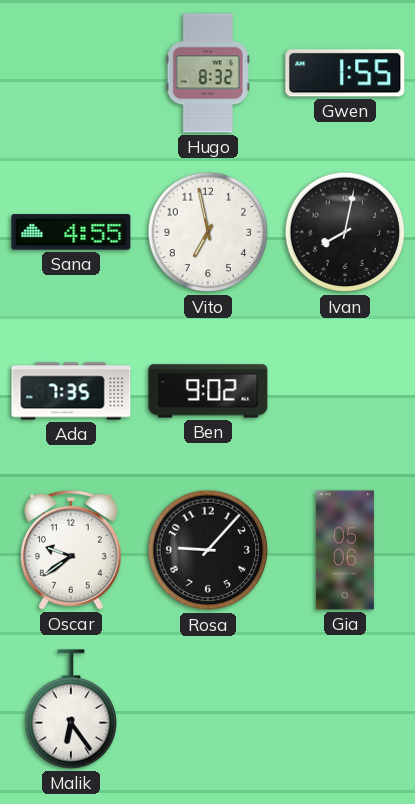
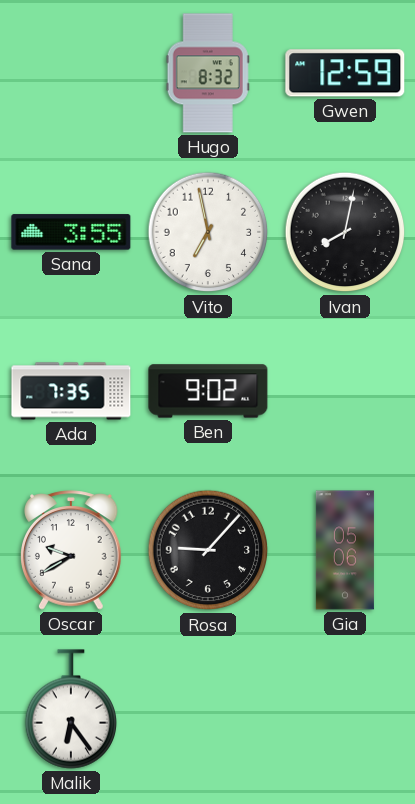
Gwen: 1:55 -> 12:59
Sana: 4:55 -> 3:55
Oscar: 9:39 -> 9:40
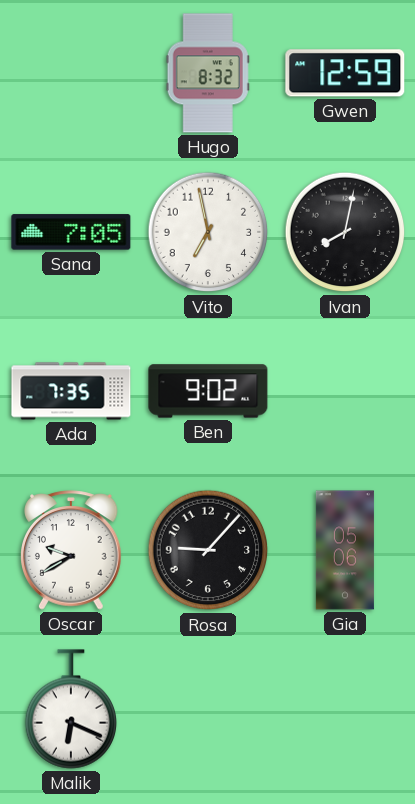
Sana: 3:55 -> 7:05
Malik: 6:24 -> 6:19
